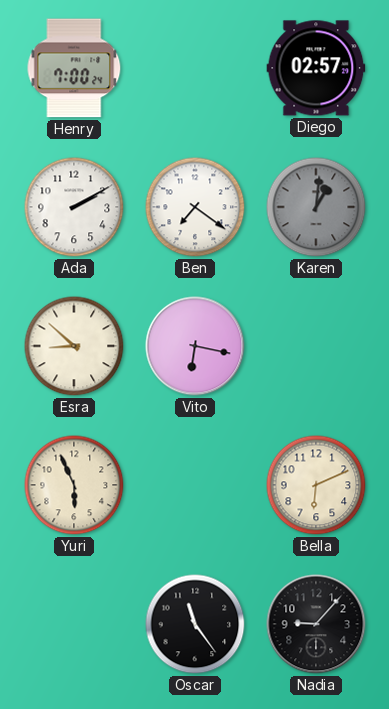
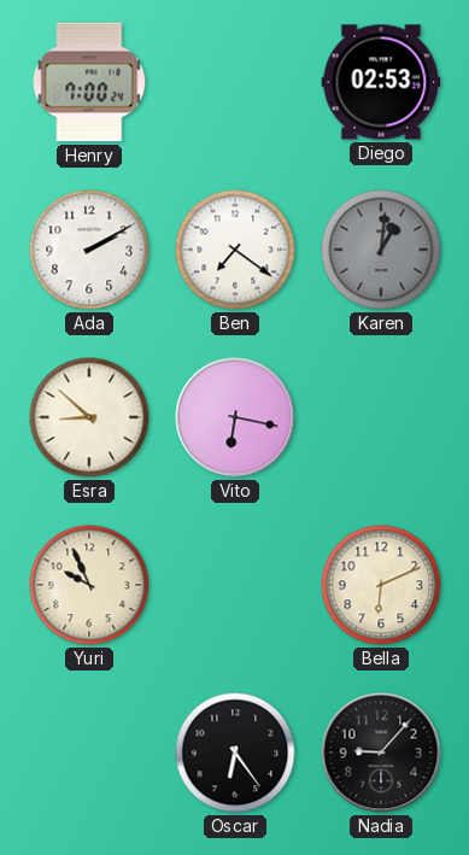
Diego: 02:57 -> 02:53
Yuri: 5:56 -> 9:56
Oscar: 11:24 -> 6:24
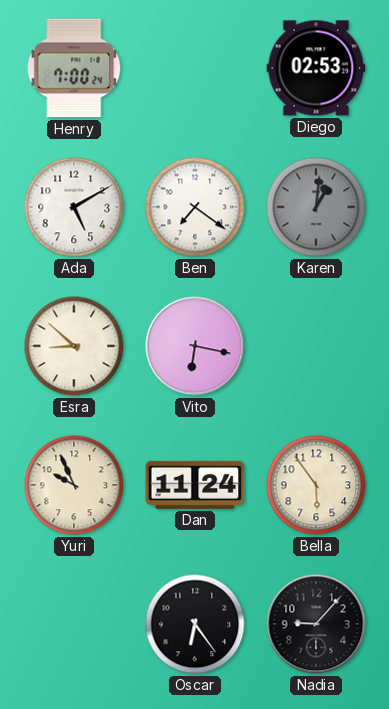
Ada: 2:10 -> 5:10
Dan: none -> 11:24
Bella: 6:11 -> 5:54
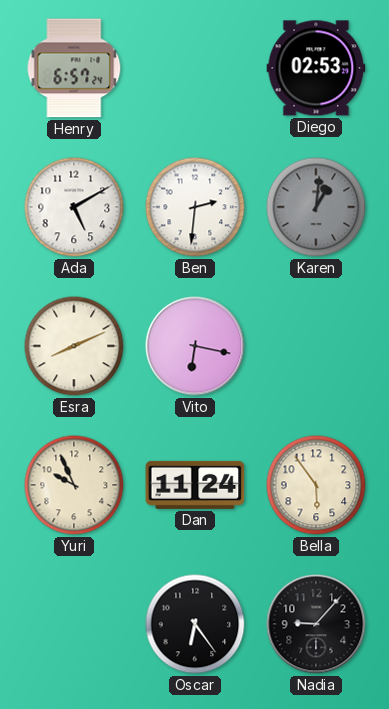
Henry: 7:00 -> 6:57
Ben: 7:21 -> 2:31
Esra: 8:52 -> 8:11
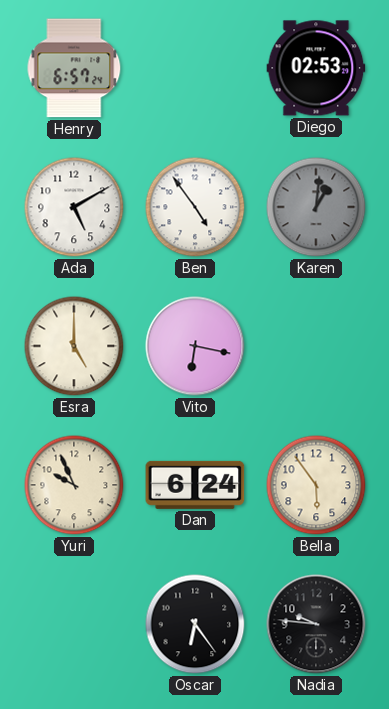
Ben: 2:31 -> 4:54
Esra: 8:11 -> 5:00
Dan: 11:24 -> 6:24
Nadia: 9:07 -> 9:46
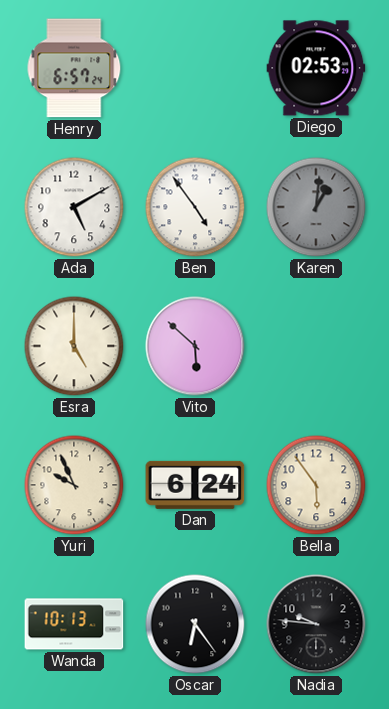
Vito: 6:17 -> 5:52
Wanda: none -> 10:13
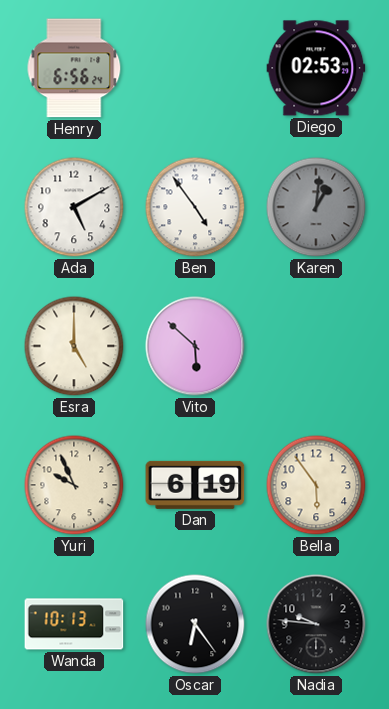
Henry: 6:57 -> 6:56
Dan: 6:24 -> 6:19
